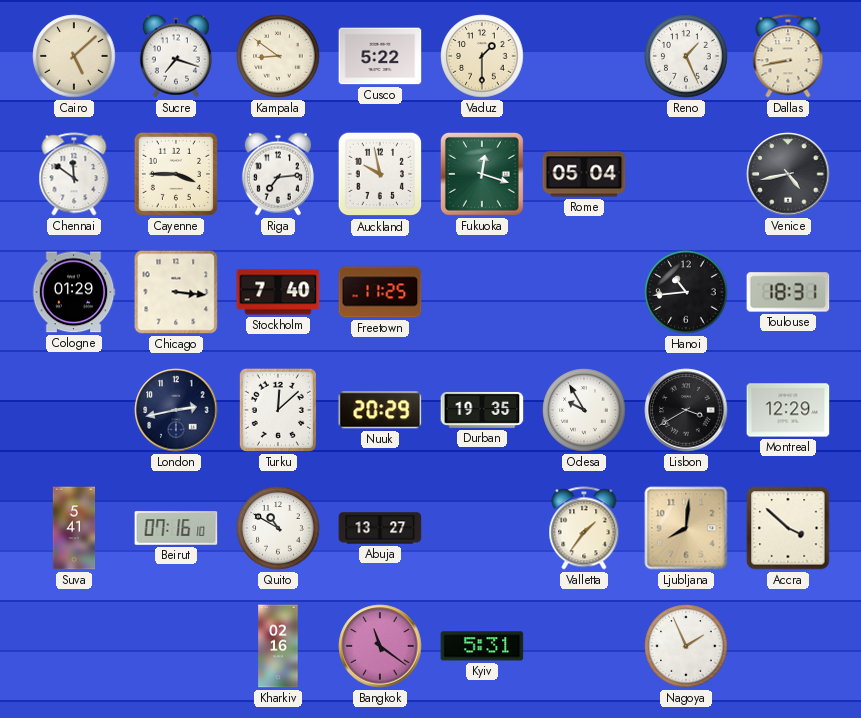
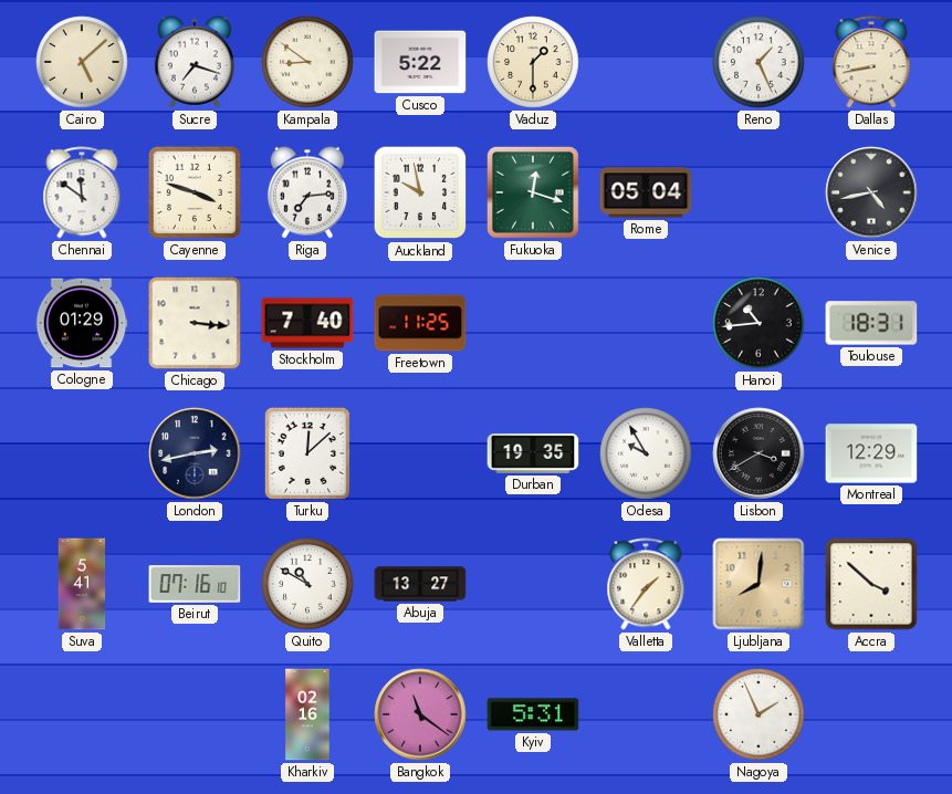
Cayenne: 3:45 -> 3:48
Nuuk: 20:29 -> none
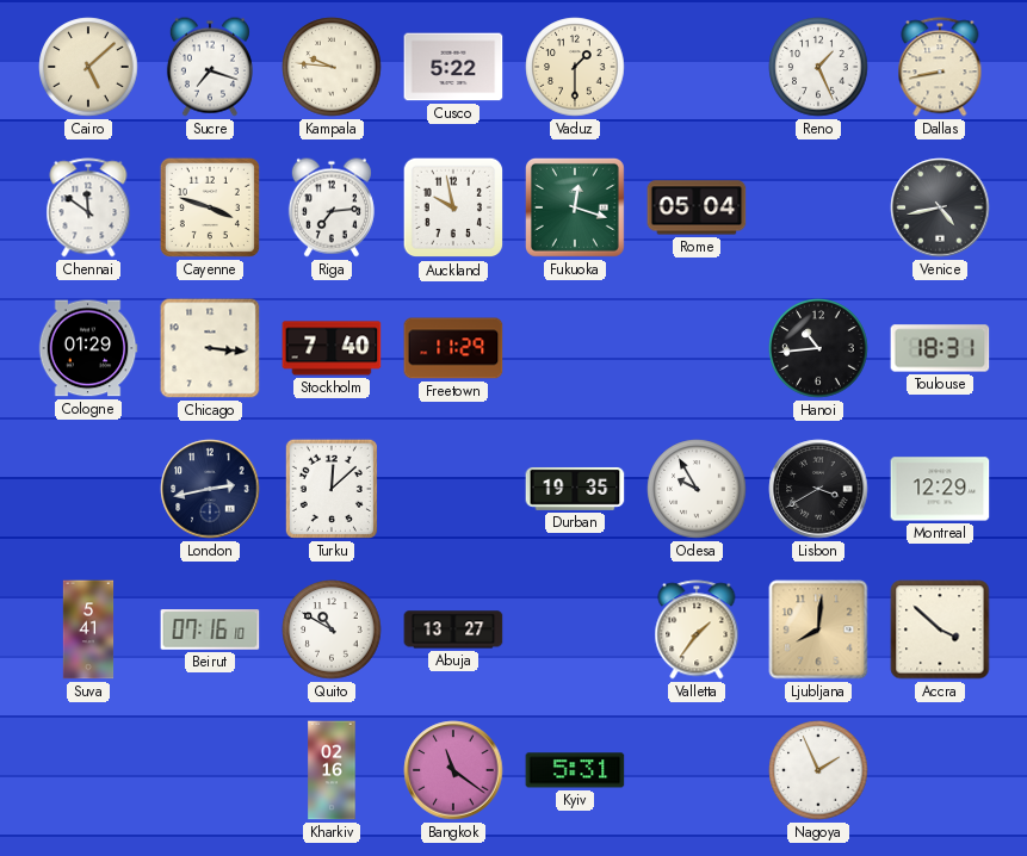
Kampala: 8:51 -> 9:46
Freetown: 11:25 -> 11:29
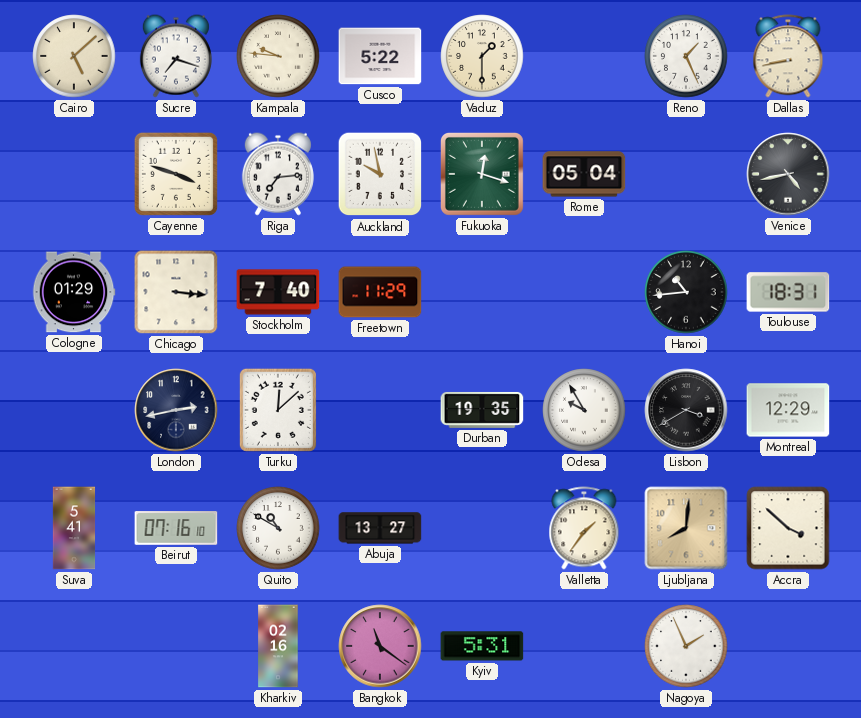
Chennai: 11:51 -> none
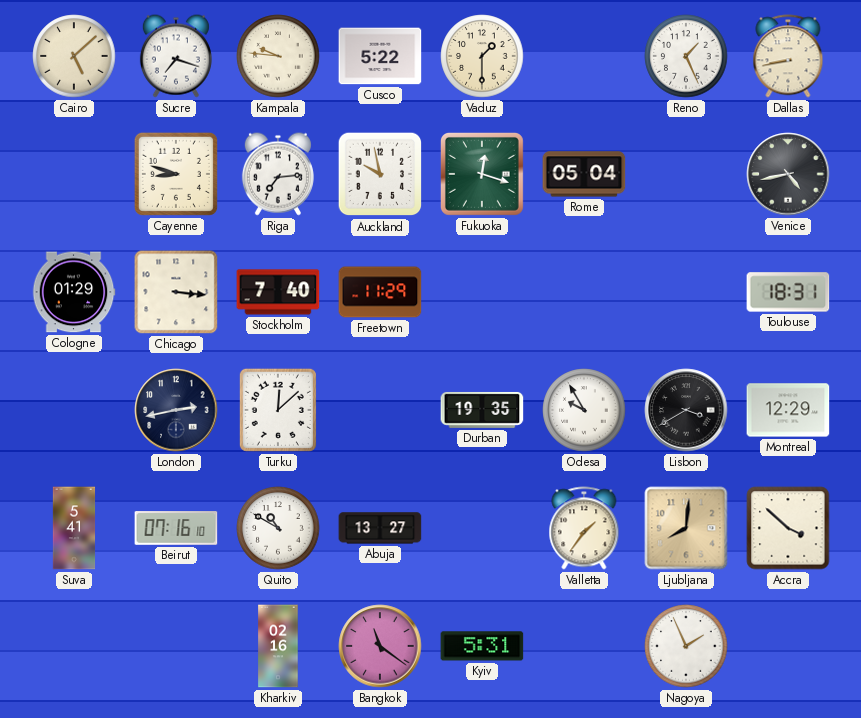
Cayenne: 3:48 -> 8:48
Hanoi: 10:44 -> none
